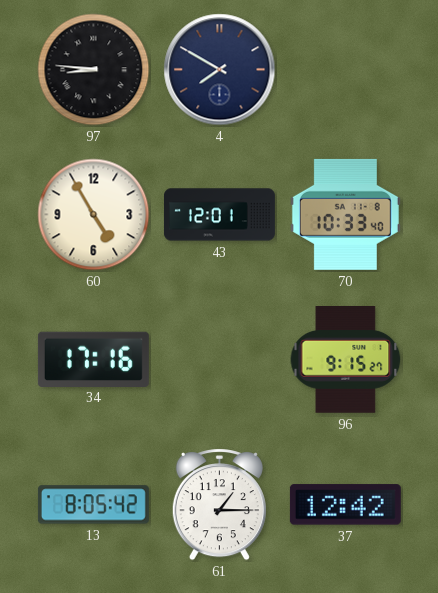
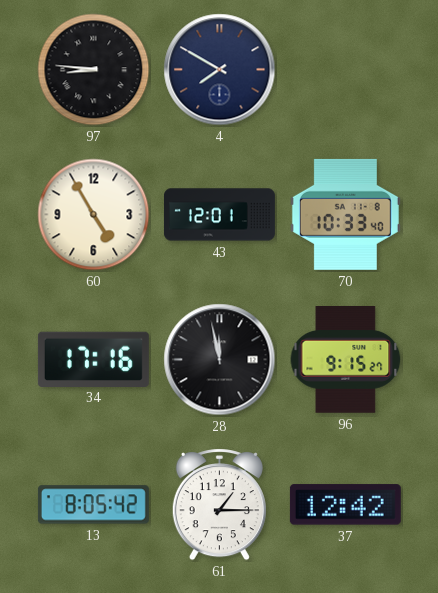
28: none -> 11:58
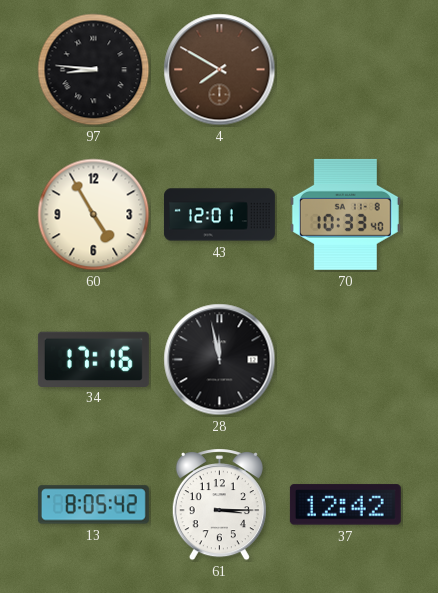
4 dial: navy -> brown
96: 9:15 -> none
61: 1:15 -> 3:15
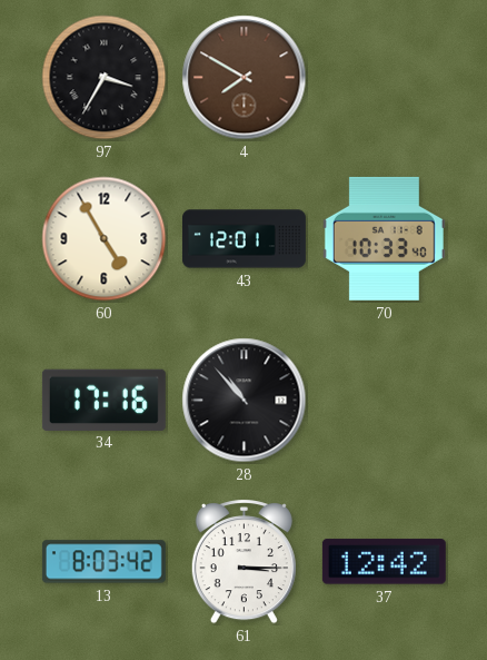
97: 8:46 -> 3:35
28: 11:58 -> 10:53
13: 8:05 -> 8:03
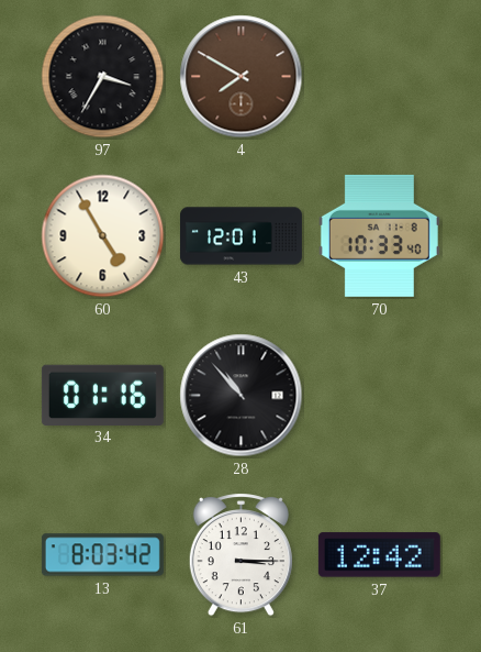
34: 17:16 -> 01:16
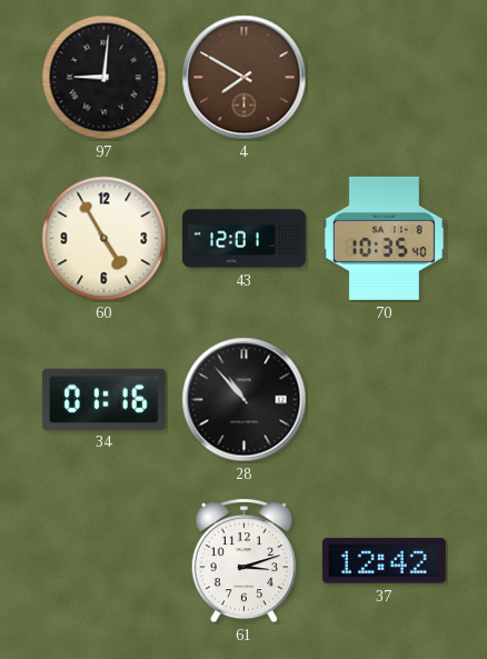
97: 3:35 -> 9:01
70: 10:33 -> 10:35
13: 8:03 -> none
61: 3:15 -> 3:12
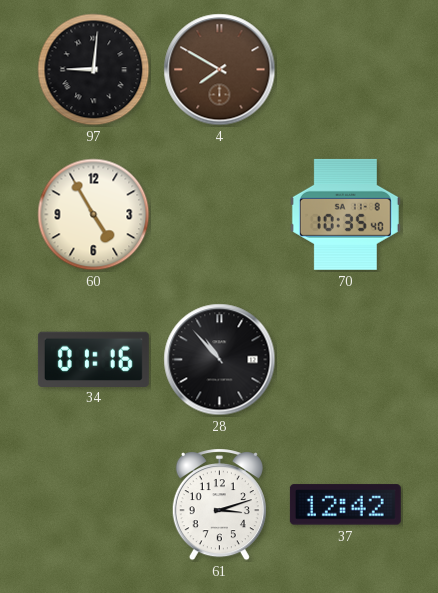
43: 12:01 -> none
